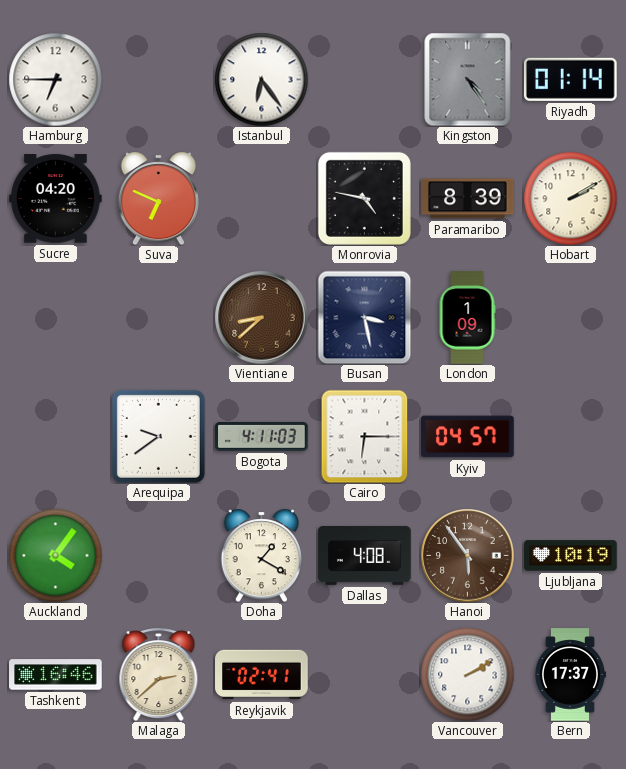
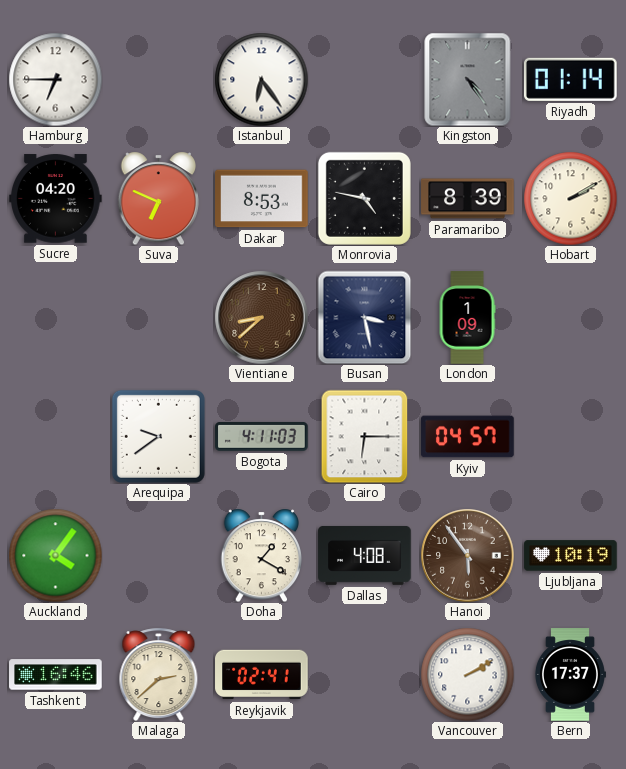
Dakar: none -> 8:53
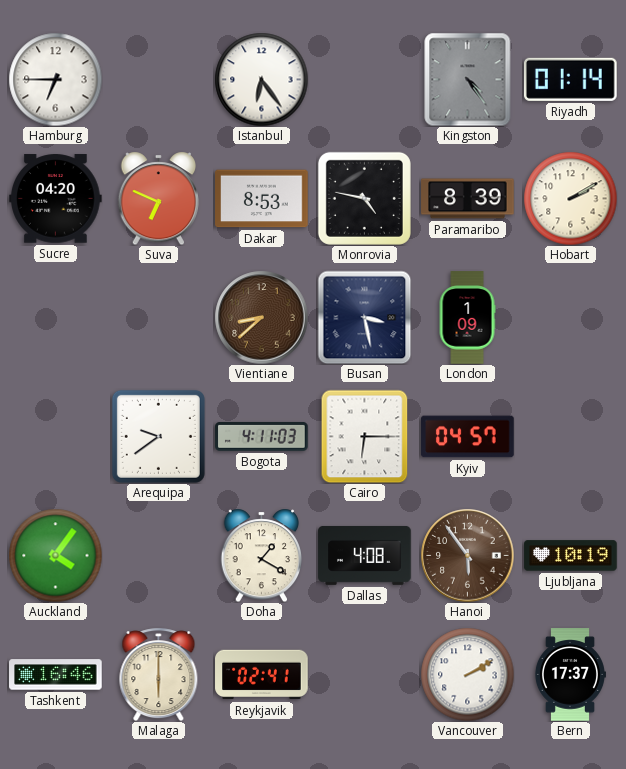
Malaga: 2:38 -> 6:00
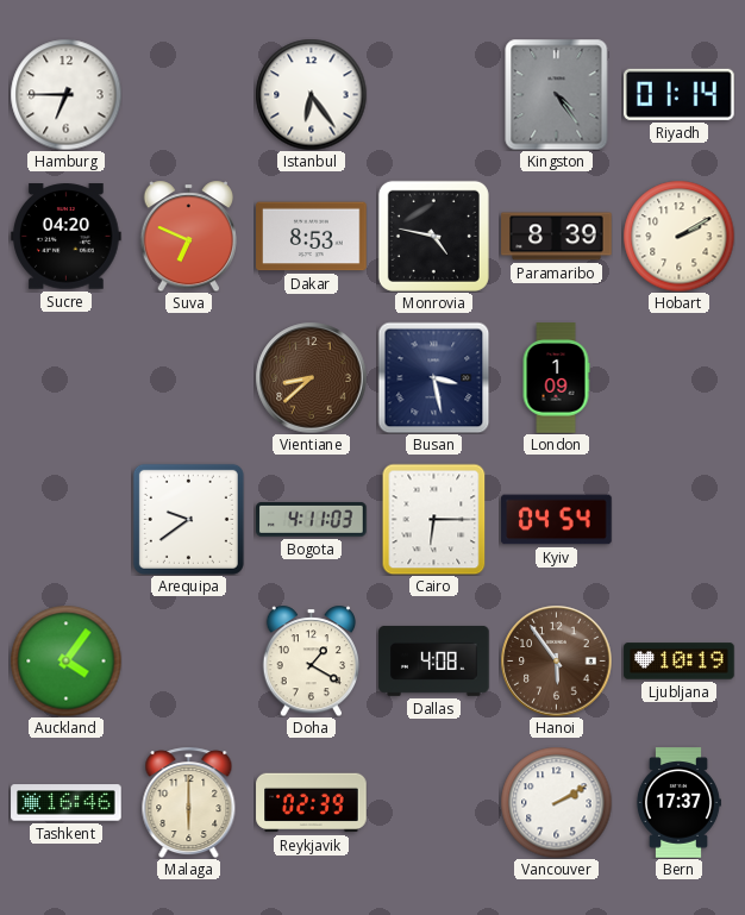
Kyiv: 04:57 -> 04:54
Reykjavik: 02:41 -> 02:39
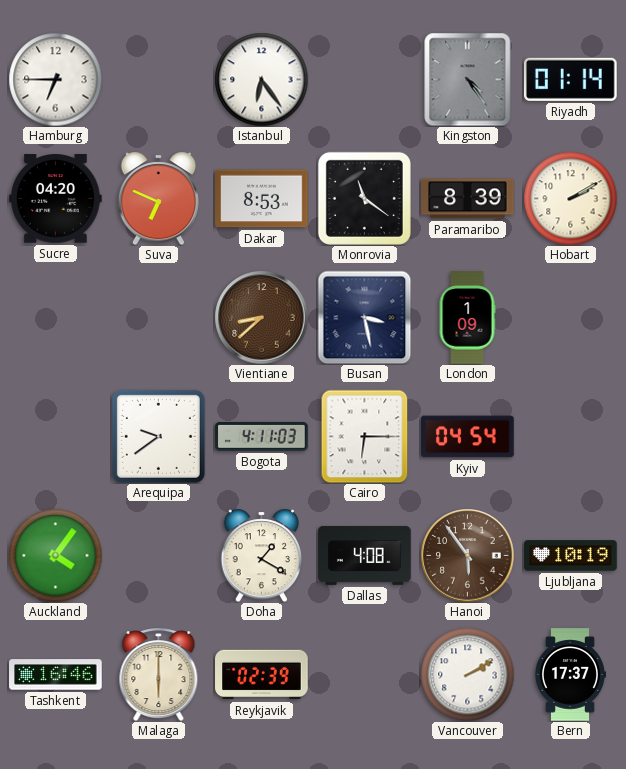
Monrovia: 4:47 -> 11:21
